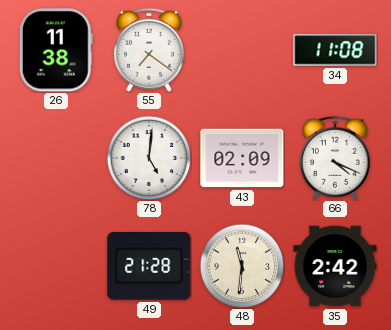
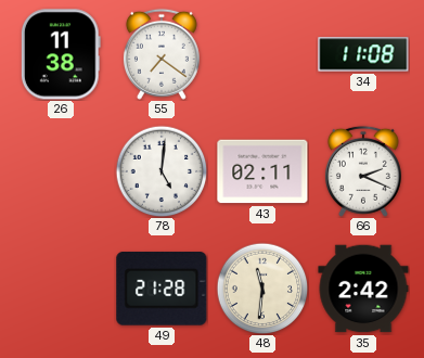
43: 02:09 -> 02:11
66: 4:19 -> 2:19
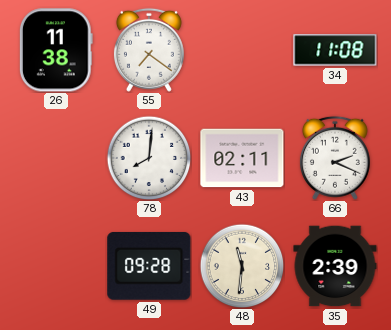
78: 5:01 -> 8:01
49: 21:28 -> 09:28
35: 2:42 -> 2:39
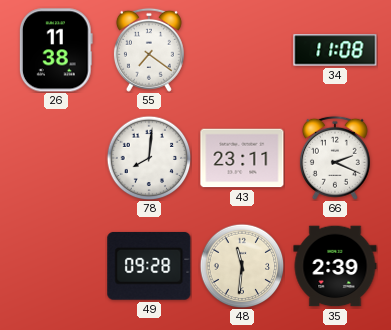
43: 02:11 -> 23:11
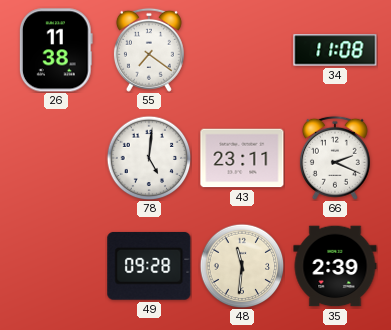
78: 8:01 -> 5:01
